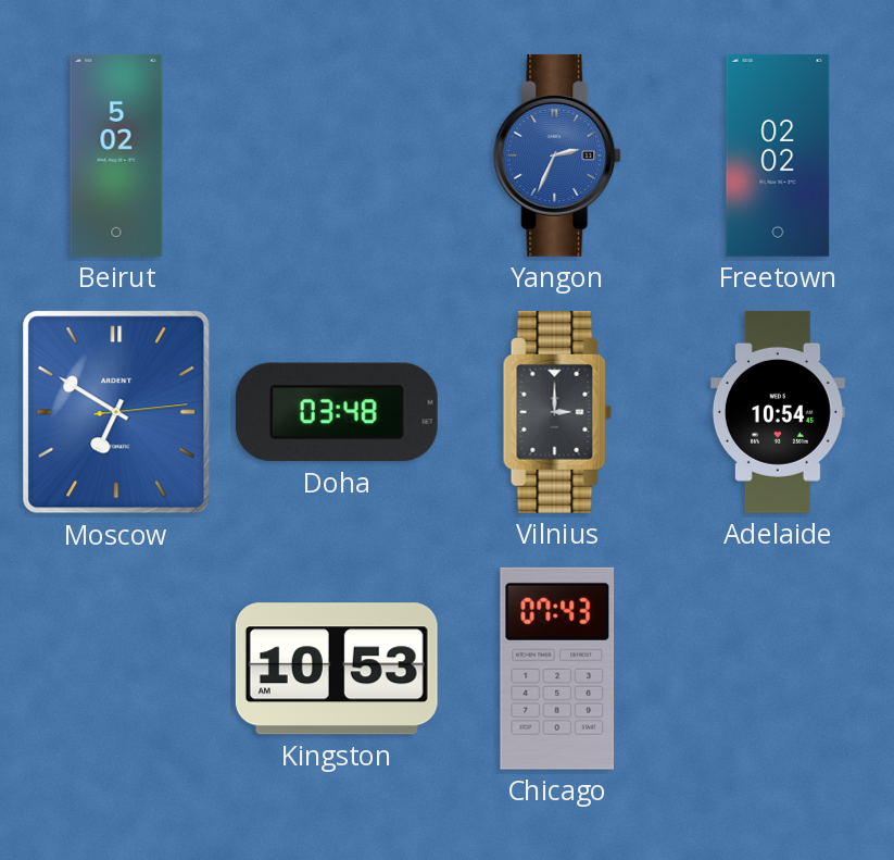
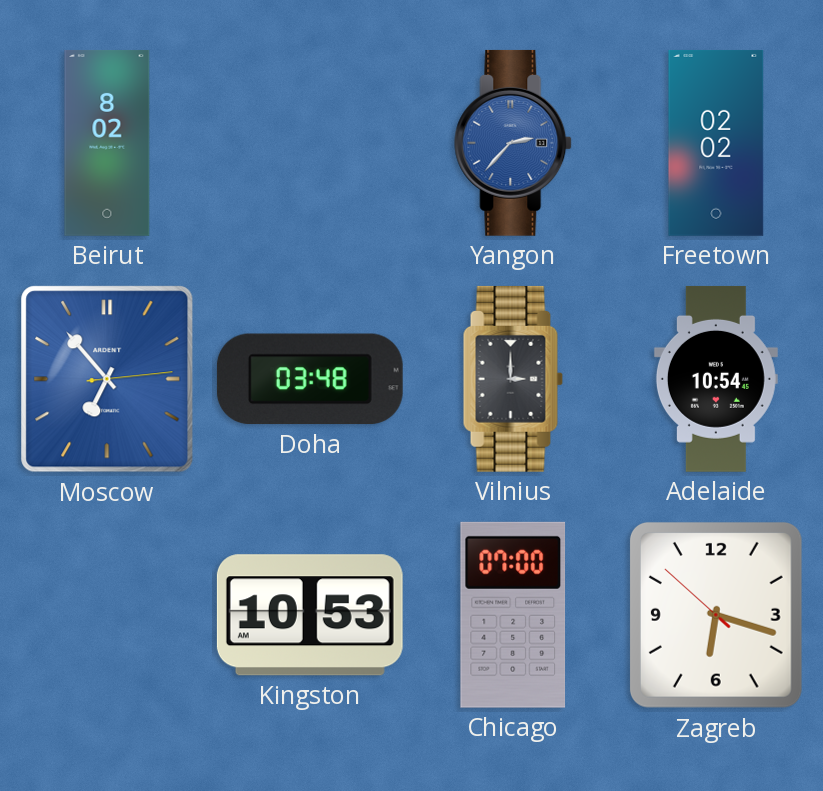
Beirut: 5:02 -> 8:02
Yangon: 2:34 -> 2:37
Moscow: 6:50 -> 6:53
Chicago: 07:43 -> 07:00
Zagreb: none -> 6:17
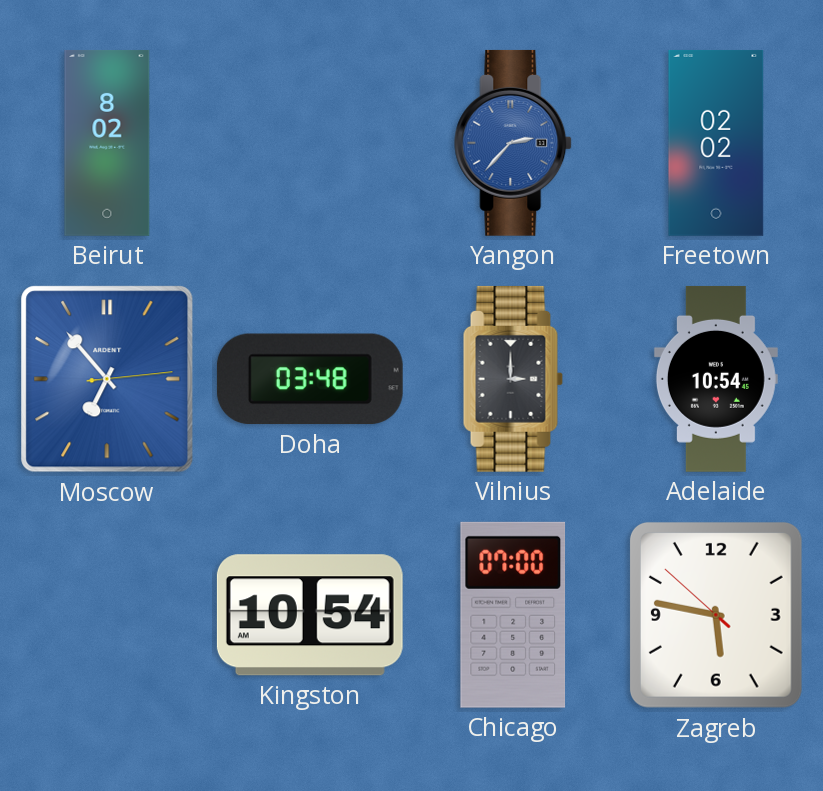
Kingston: 10:53 -> 10:54
Zagreb: 6:17 -> 5:46
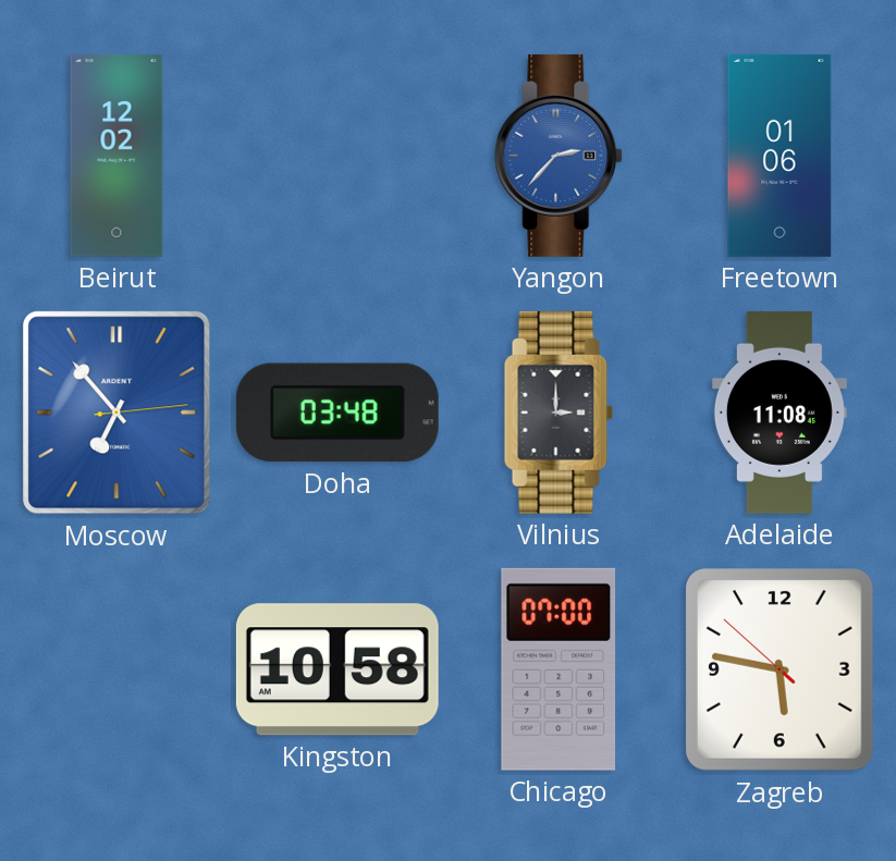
Beirut: 8:02 -> 12:02
Freetown: 02:02 -> 01:06
Adelaide: 10:54 -> 11:08
Kingston: 10:54 -> 10:58
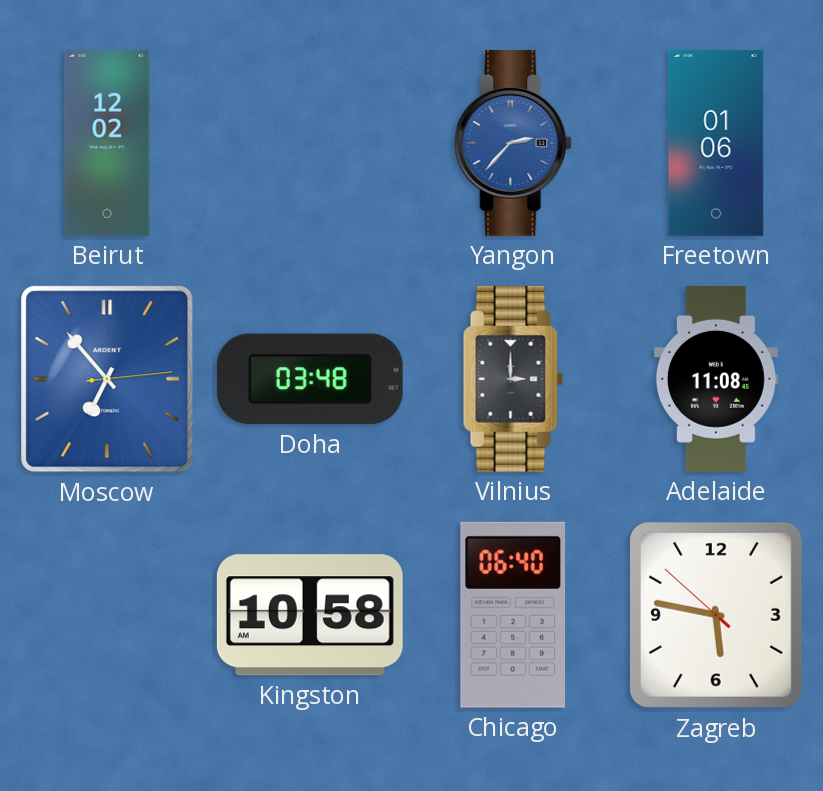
Chicago: 07:00 -> 06:40
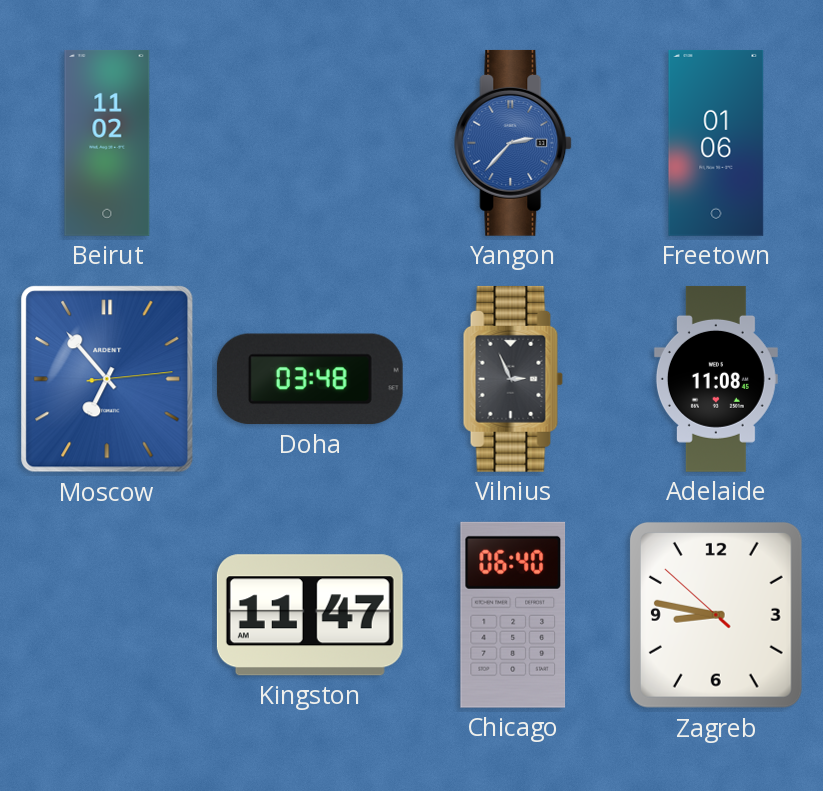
Beirut: 12:02 -> 11:02
Vilnius: 3:00 -> 2:56
Kingston: 10:58 -> 11:47
Zagreb: 5:46 -> 8:46
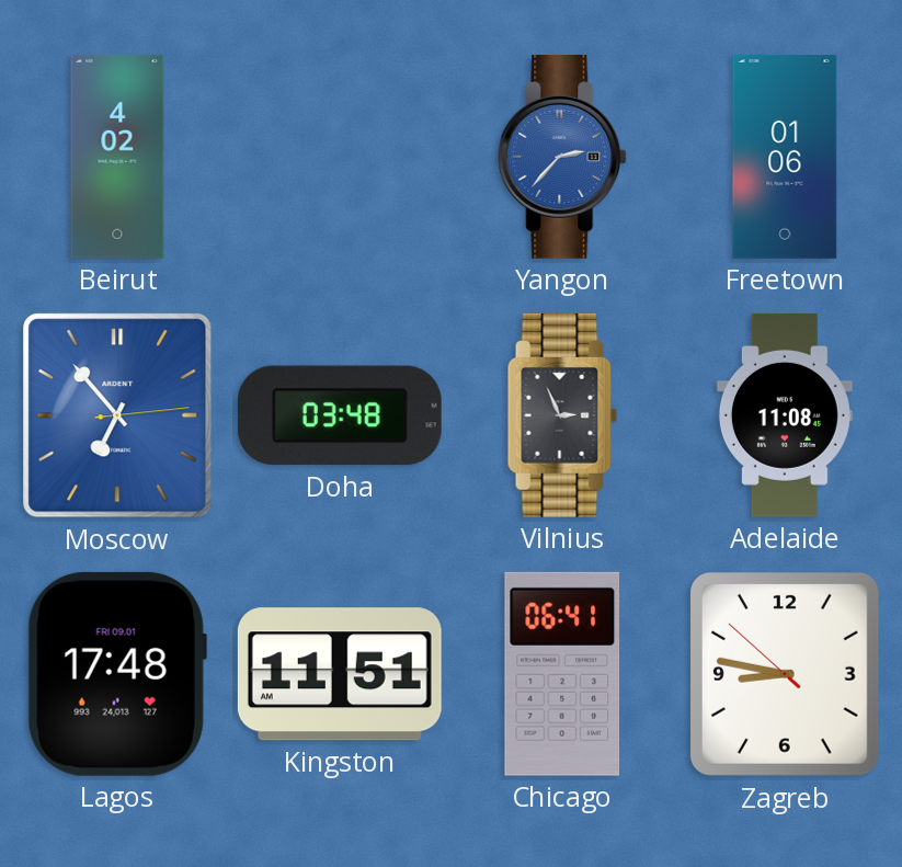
Beirut: 11:02 -> 4:02
Lagos: none -> 17:48
Kingston: 11:47 -> 11:51
Chicago: 06:40 -> 06:41
